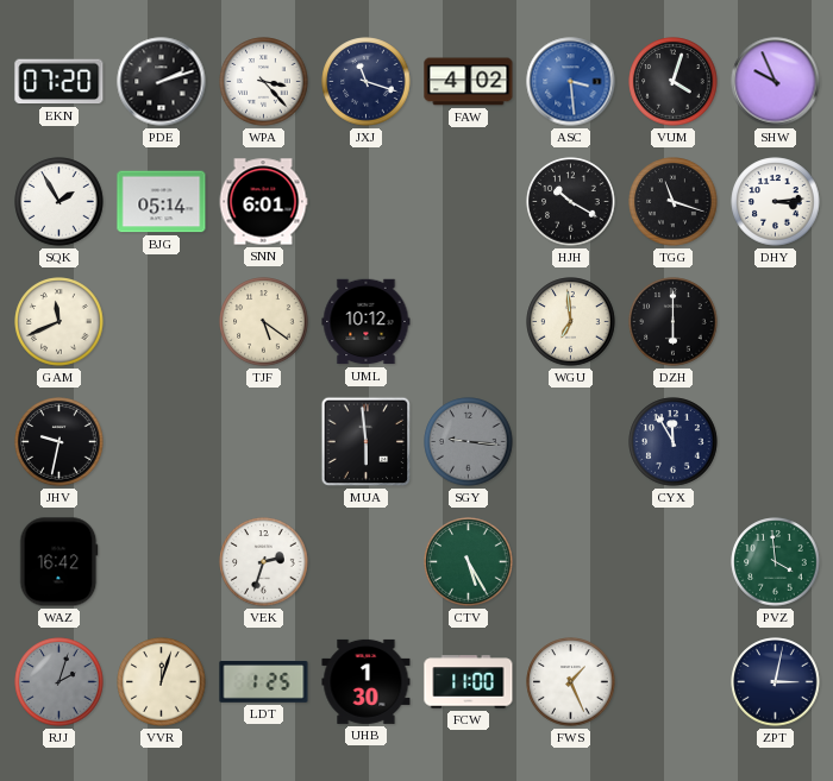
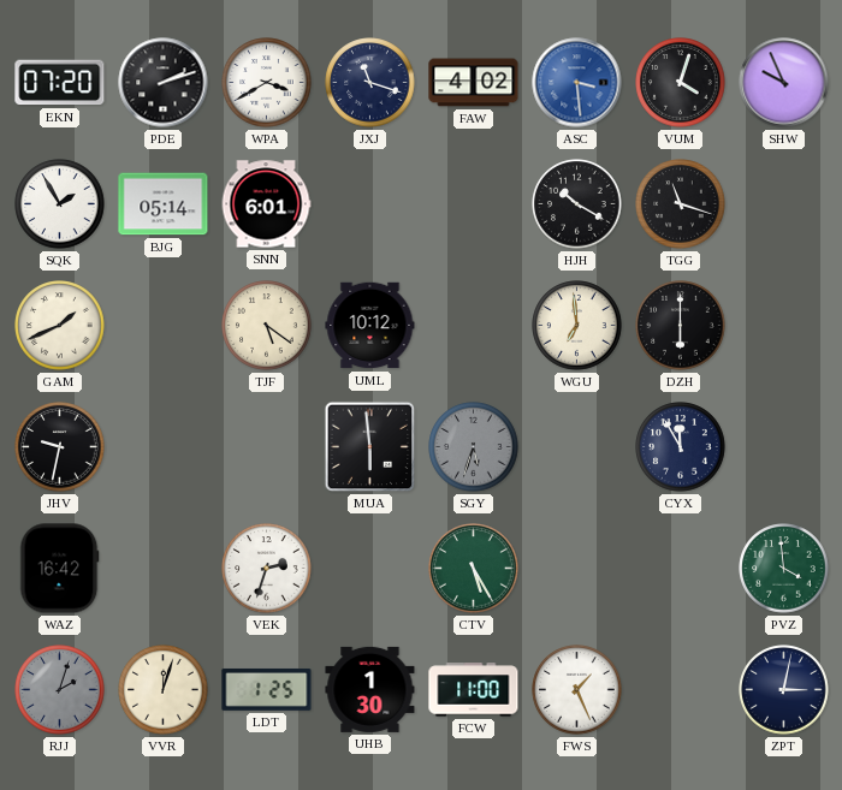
WPA: 3:23 -> 3:40
DHY: 3:14 -> none
GAM: 11:41 -> 1:41
SGY: 9:16 -> 5:33
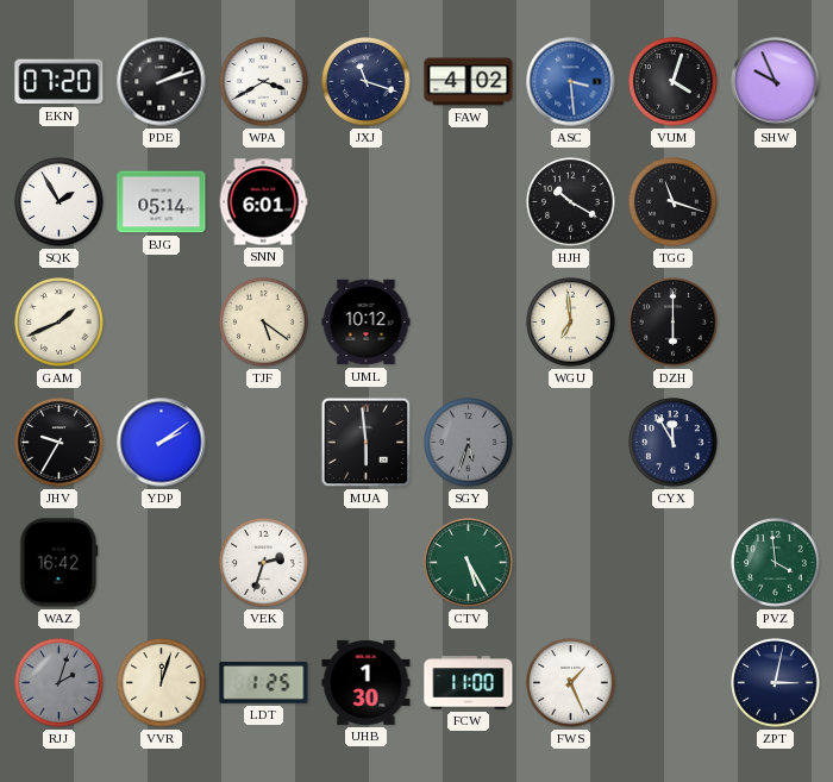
JHV: 9:32 -> 9:35
YDP: none -> 2:09
